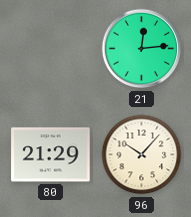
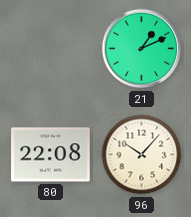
21: 12:14 -> 1:11
80: 21:29 -> 22:08
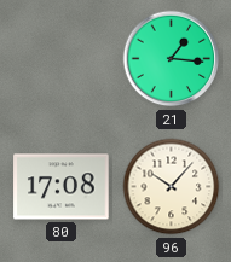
21: 1:11 -> 1:16
80: 22:08 -> 17:08
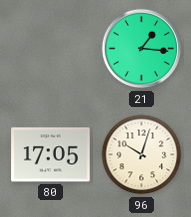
80: 17:08 -> 17:05
96: 10:07 -> 10:03
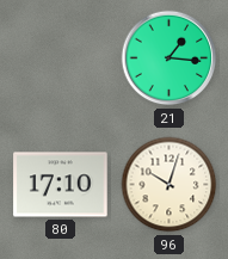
80: 17:05 -> 17:10
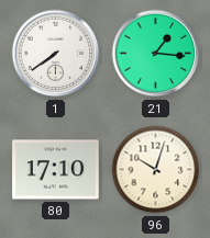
1: none -> 7:39
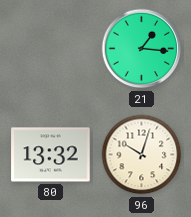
1: 7:39 -> none
80: 17:10 -> 13:32
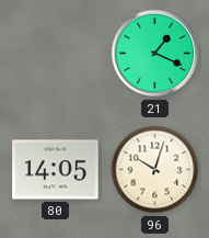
21: 1:16 -> 1:19
80: 13:32 -> 14:05
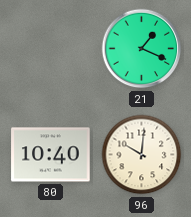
80: 14:05 -> 10:40
96: 10:03 -> 10:01
